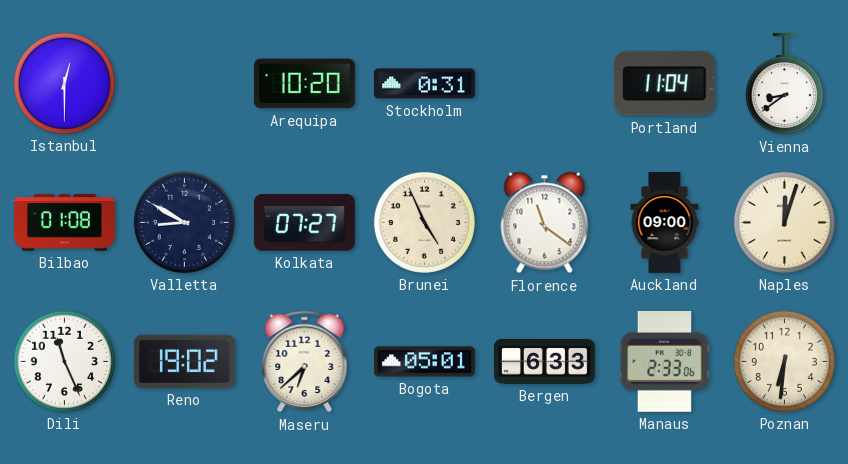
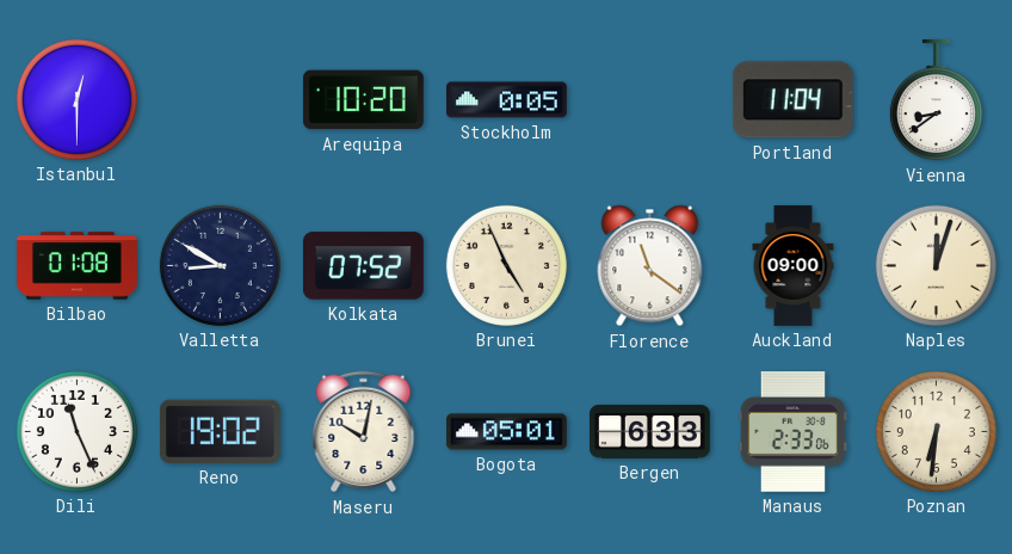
Stockholm: 0:31 -> 0:05
Kolkata: 07:27 -> 07:52
Maseru: 6:38 -> 10:02
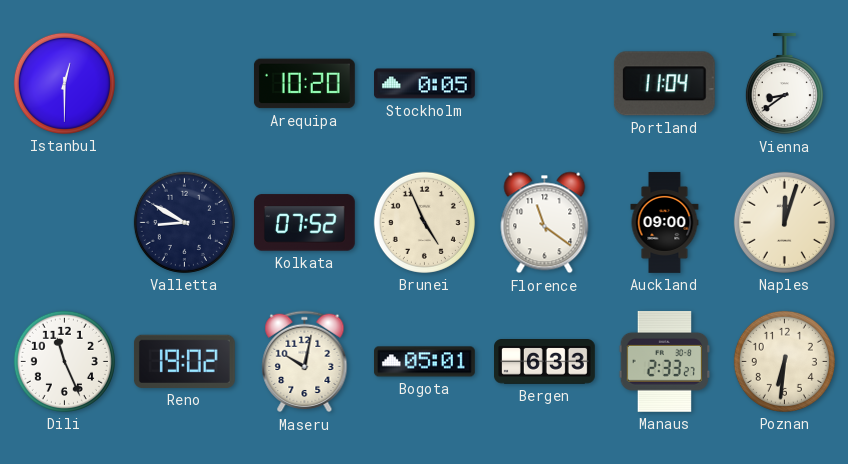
Bilbao: 01:08 -> none
Manaus: 2:33:06 -> 2:33:27
